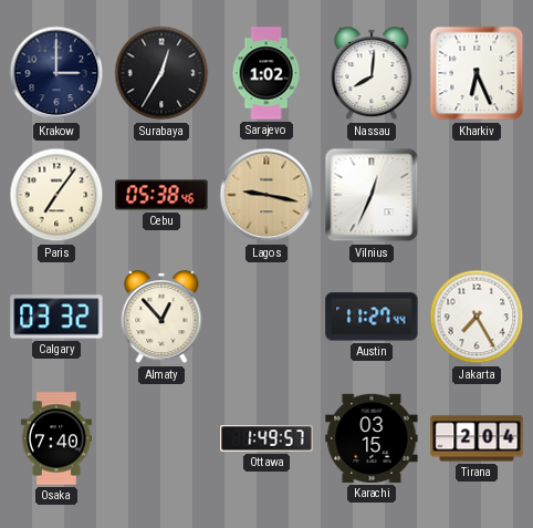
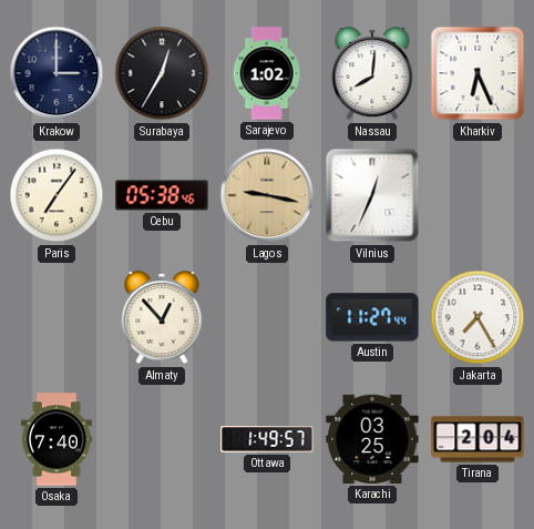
Calgary: 03:32 -> none
Karachi: 03:15 -> 03:25
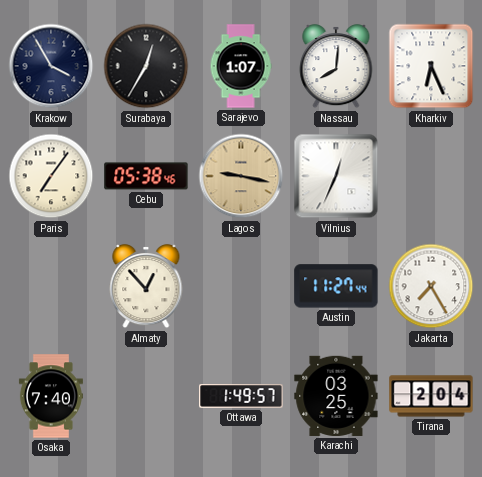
Krakow: 3:00 -> 3:55
Sarajevo: 1:02 -> 1:07
